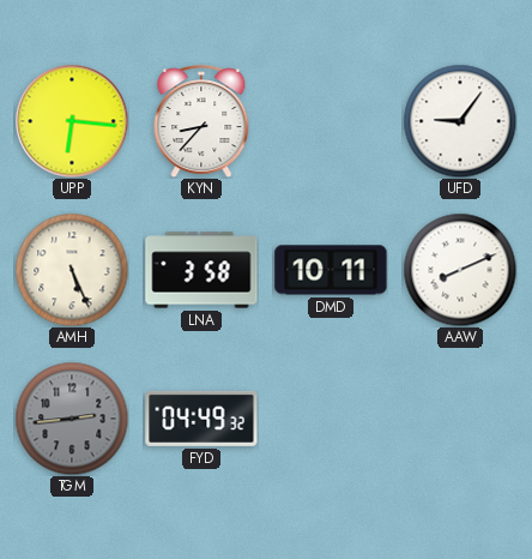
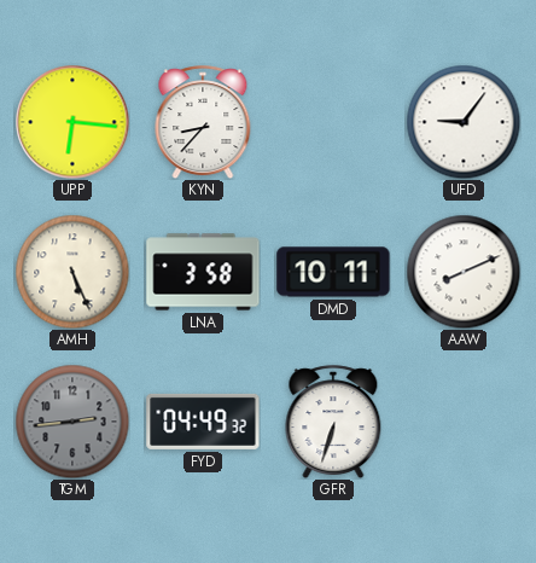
GFR: none -> 6:33
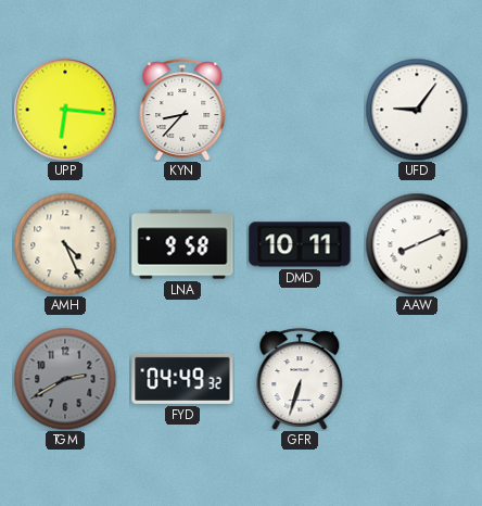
AMH: 5:26 -> 4:26
LNA: 3:58 -> 9:58
TGM: 2:44 -> 2:40
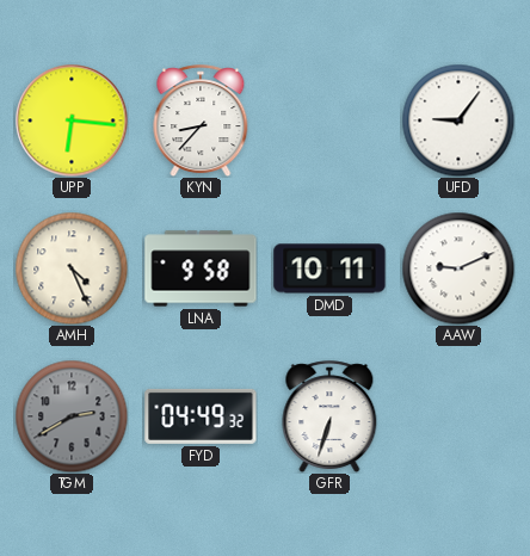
AAW: 8:11 -> 9:11
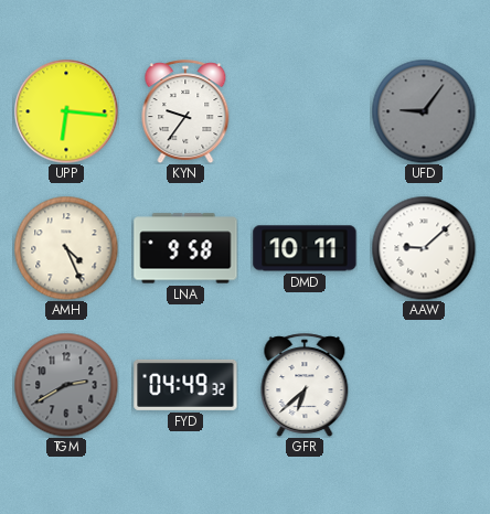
KYN: 8:37 -> 9:36
UFD dial: white -> grey
AAW: 9:11 -> 9:08
GFR: 6:33 -> 6:38
